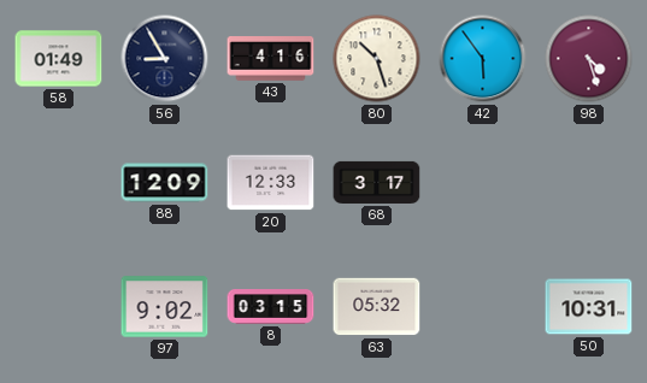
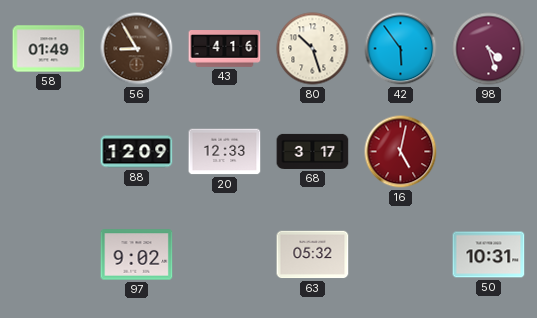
56 dial: navy -> brown
16: none -> 5:02
8: 03:15 -> none
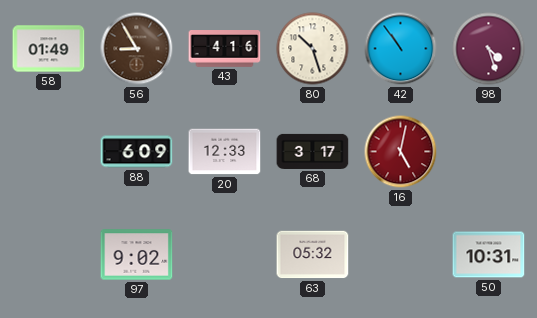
42: 5:54 -> 10:54
88: 12:09 -> 6:09
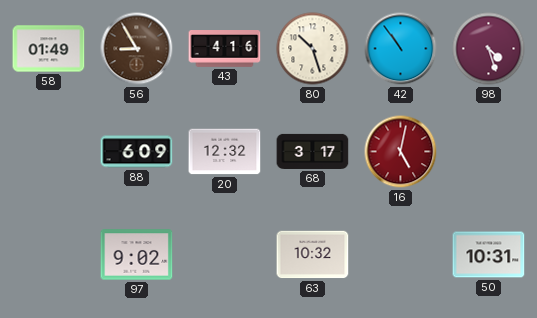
20: 12:33 -> 12:32
63: 05:32 -> 10:32
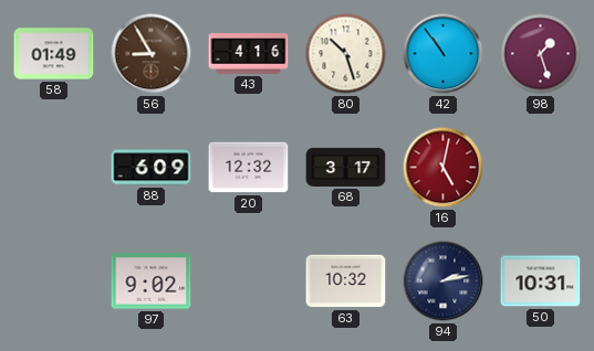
98: 4:27 -> 1:27
94: none -> 2:13
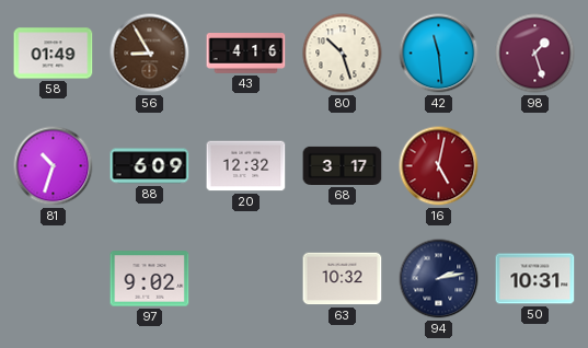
42: 10:54 -> 11:29
81: none -> 10:33
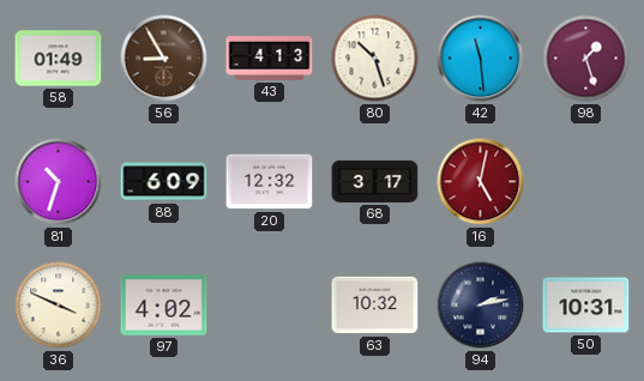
43: 4:16 -> 4:13
36: none -> 3:49
97: 9:02 -> 4:02
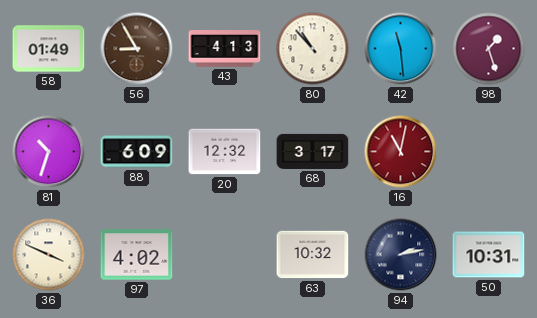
80: 10:27 -> 10:53
16: 5:02 -> 11:02
